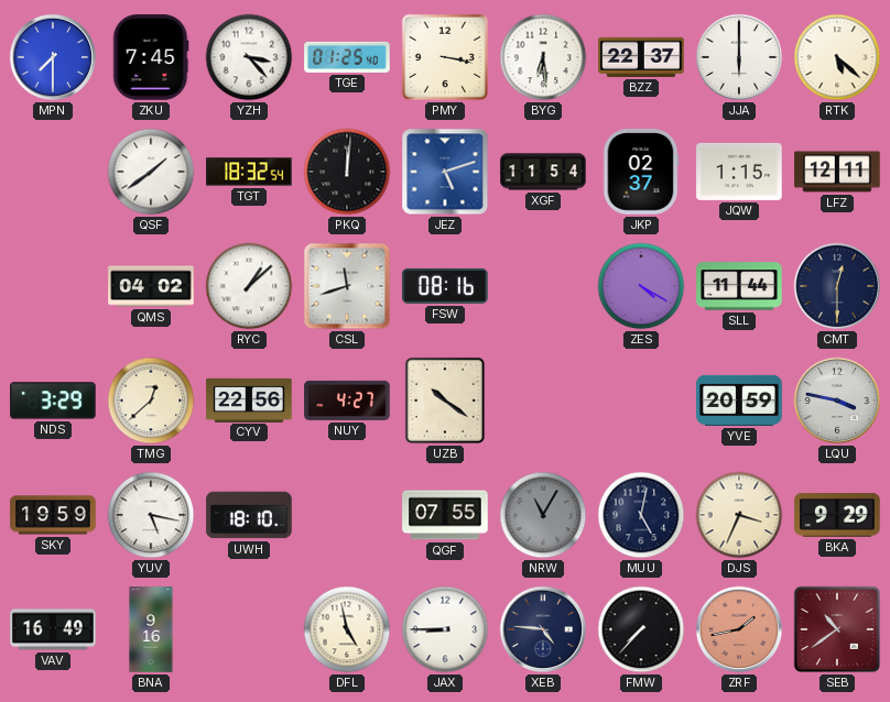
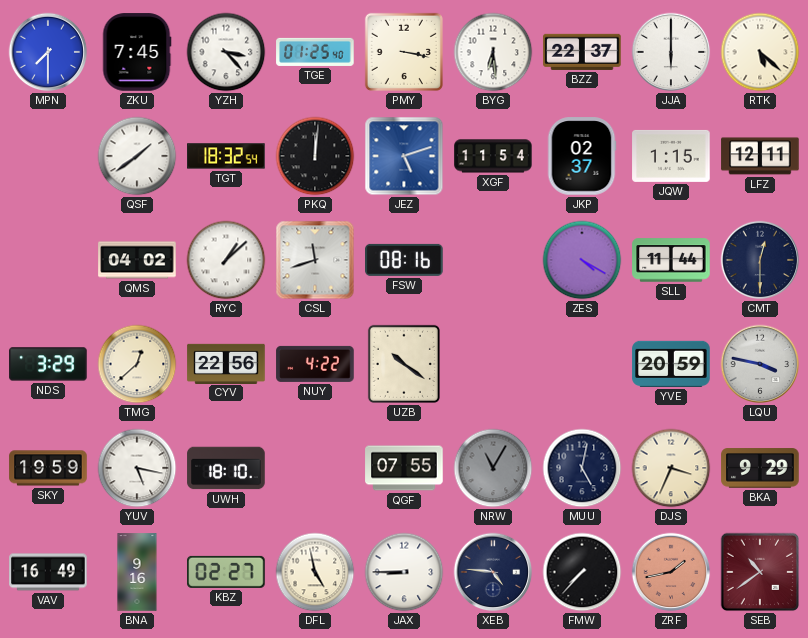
NUY: 4:27 -> 4:22
KBZ: none -> 02:27
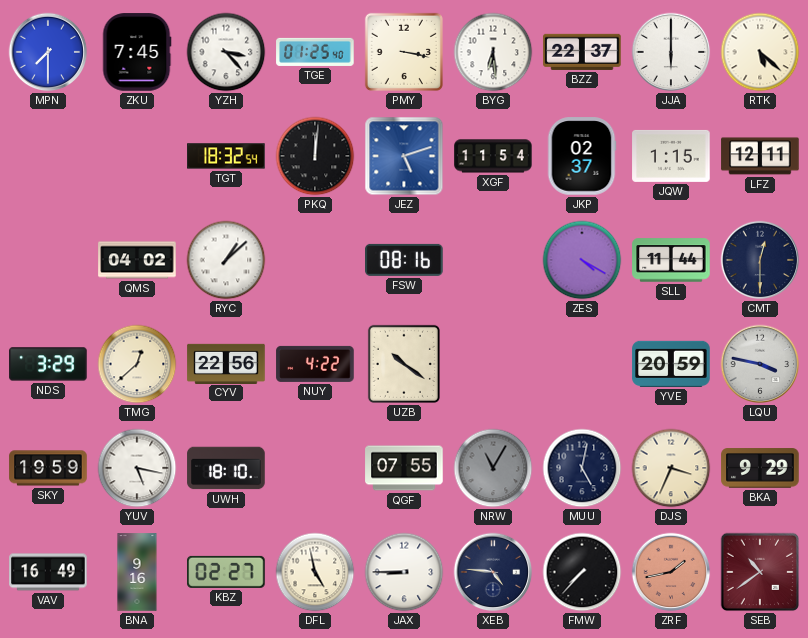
QSF: 1:39 -> none
CSL: 11:42 -> none
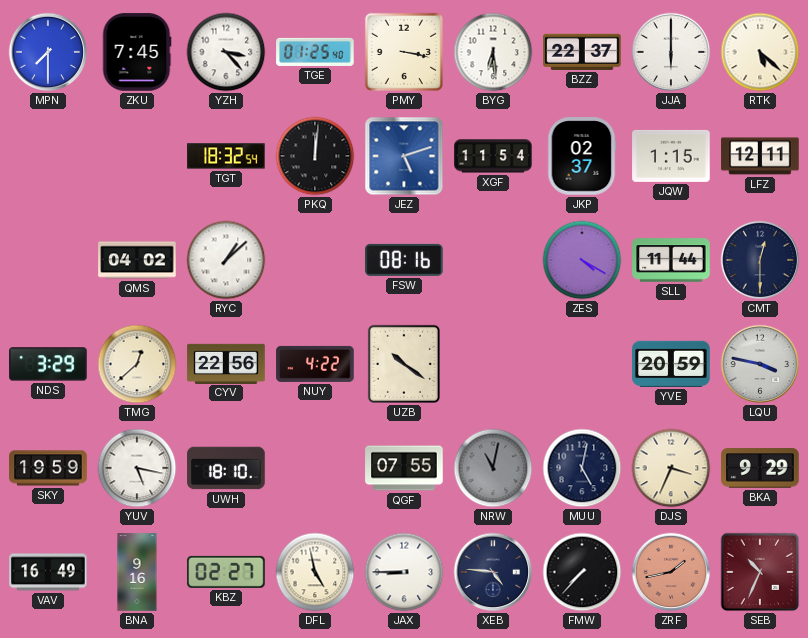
NRW: 11:05 -> 11:02
SEB: 10:39 -> 10:34
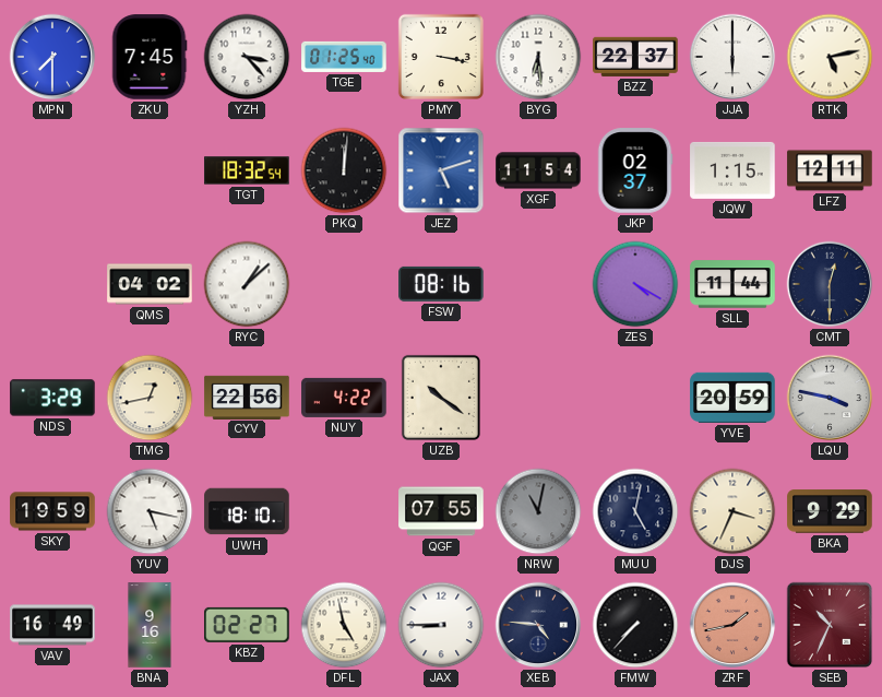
RTK: 5:22 -> 5:13
TMG: 12:38 -> 12:43
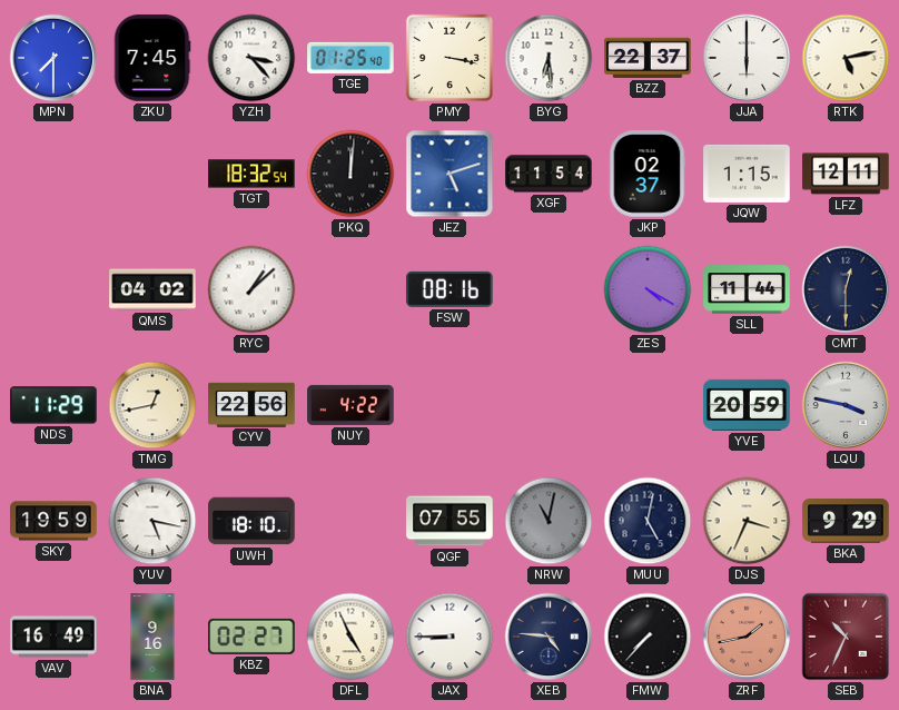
NDS: 3:29 -> 11:29
UZB: 10:21 -> none
DFL: 4:58 -> 4:56
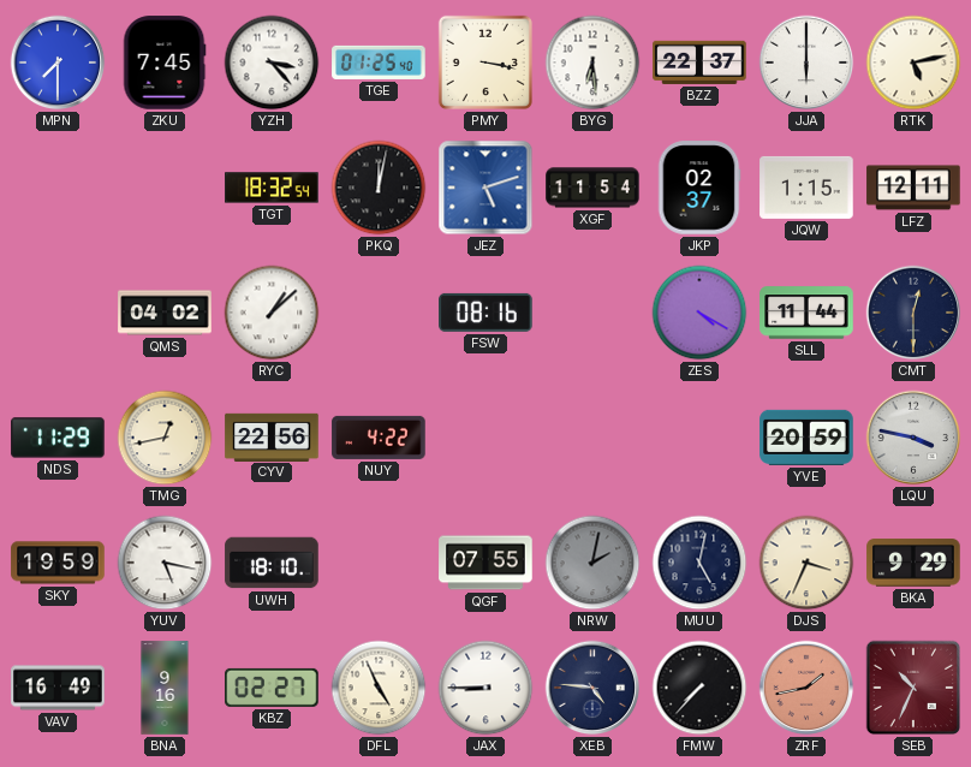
PKQ: 12:01 -> 12:02
NRW: 11:02 -> 2:02
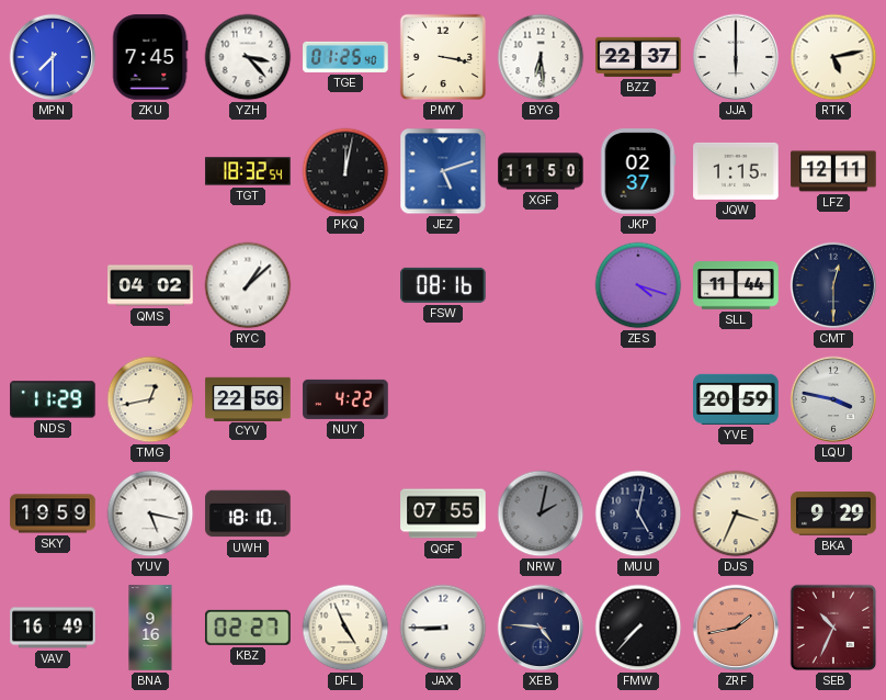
XGF: 11:54 -> 11:50
ZES: 4:20 -> 4:18
